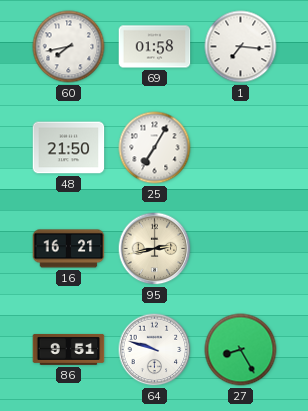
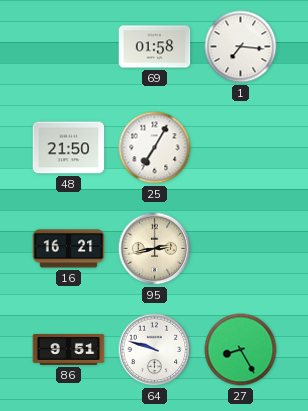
60: 7:43 -> none
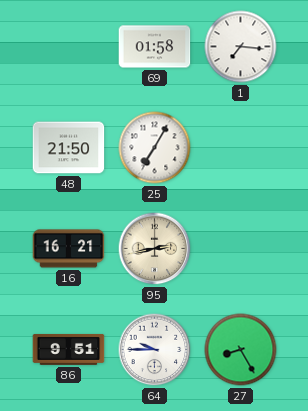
64: 9:48 -> 9:45
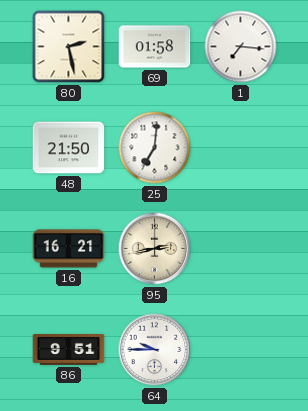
80: none -> 2:28
25: 7:05 -> 7:01
27: 8:25 -> none
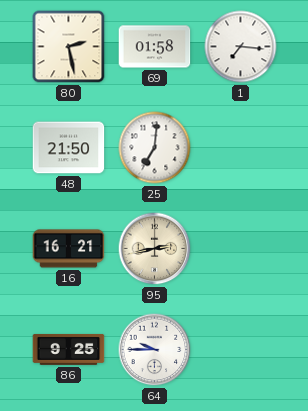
86: 9:51 -> 9:25
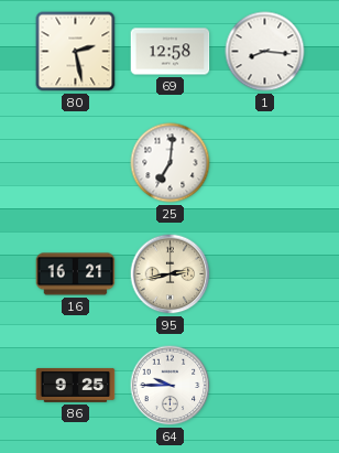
69: 01:58 -> 12:58
1: 7:16 -> 8:16
48: 21:50 -> none
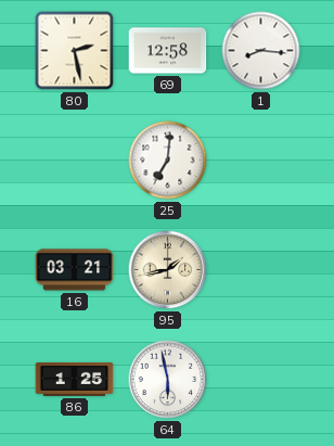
16: 16:21 -> 03:21
95: 2:43 -> 1:43
86: 9:25 -> 1:25
64: 9:45 -> 5:58
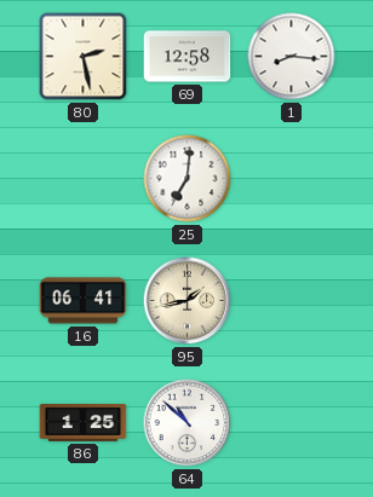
16: 03:21 -> 06:41
64: 5:58 -> 10:52
